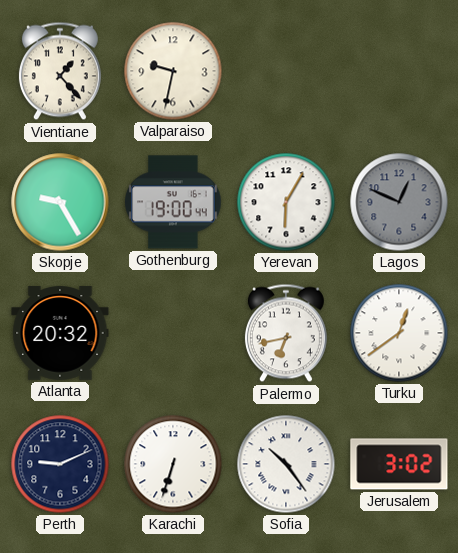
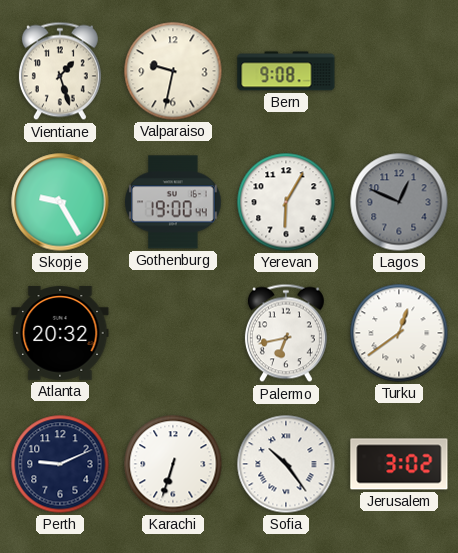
Vientiane: 1:23 -> 1:27
Bern: none -> 9:08
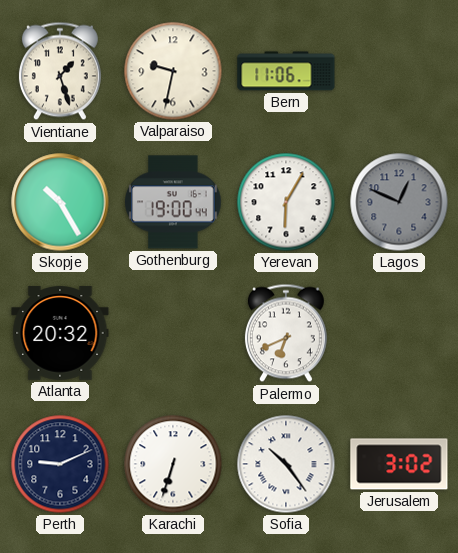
Bern: 9:08 -> 11:06
Skopje: 9:25 -> 10:25
Palermo: 6:43 -> 6:41
Turku: 12:39 -> none
